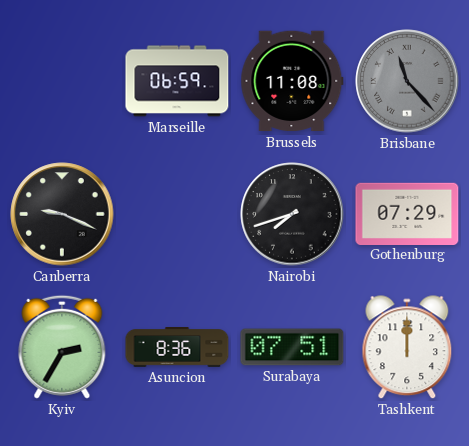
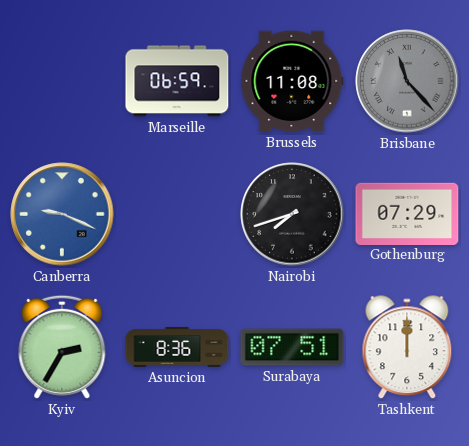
Canberra dial: black -> blue
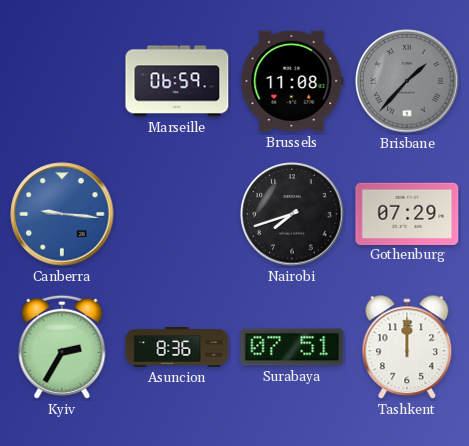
Brisbane: 11:23 -> 1:37
Canberra: 9:19 -> 9:16
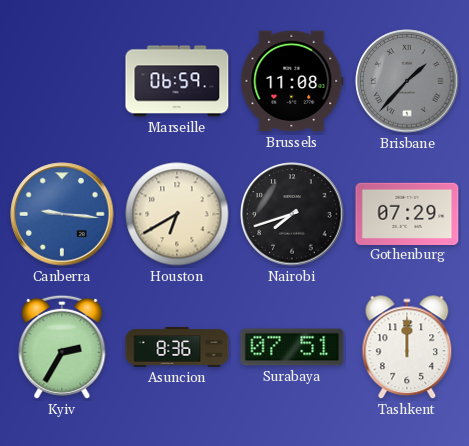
Houston: none -> 6:40
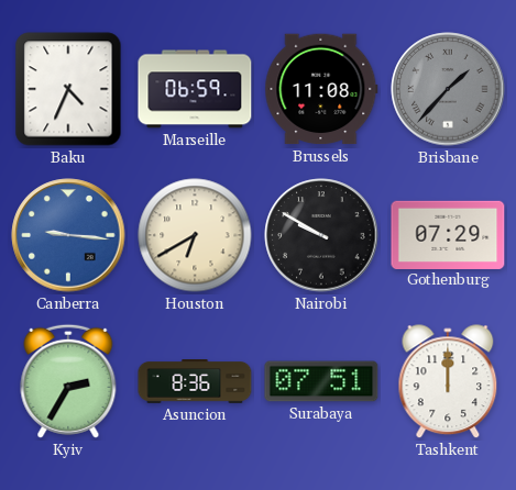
Baku: none -> 4:34
Nairobi: 7:42 -> 9:50
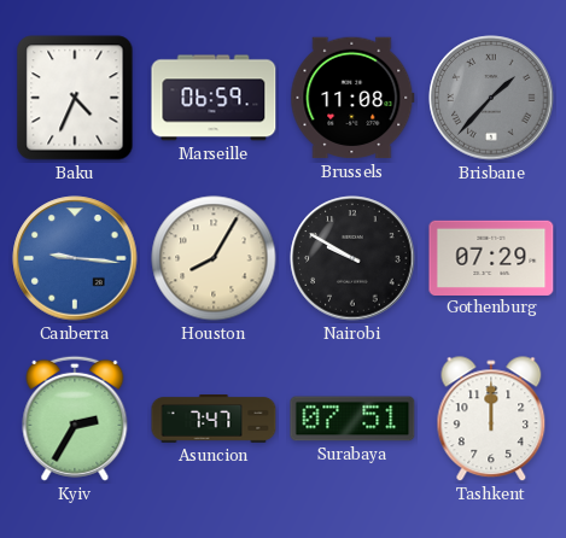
Houston: 6:40 -> 8:05
Asuncion: 8:36 -> 7:47
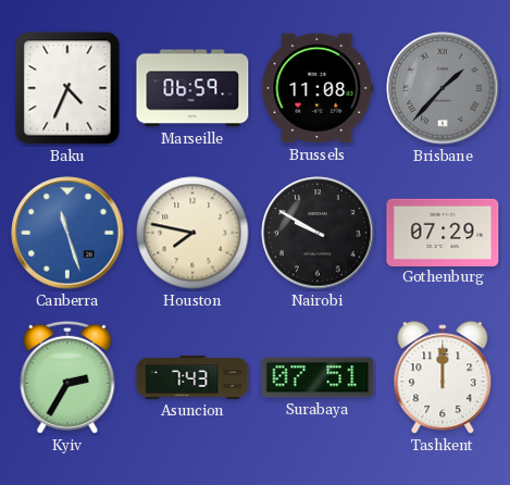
Canberra: 9:16 -> 11:27
Houston: 8:05 -> 7:47
Asuncion: 7:47 -> 7:43
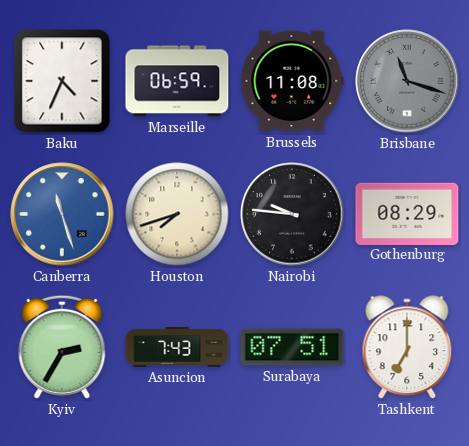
Brisbane: 1:37 -> 11:18
Houston: 7:47 -> 7:42
Nairobi: 9:50 -> 9:46
Gothenburg: 07:29 -> 08:29
Tashkent: 12:00 -> 7:00
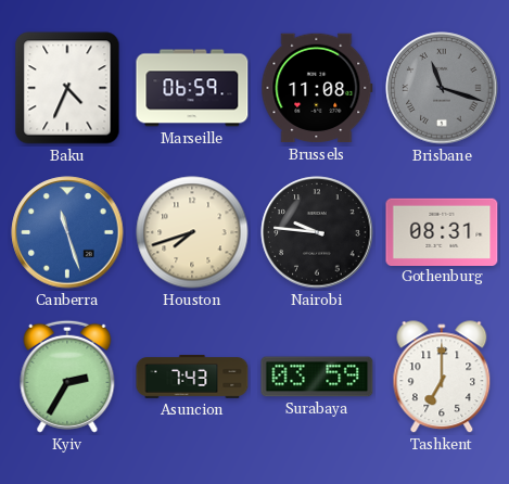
Gothenburg: 08:29 -> 08:31
Surabaya: 07:51 -> 03:59
